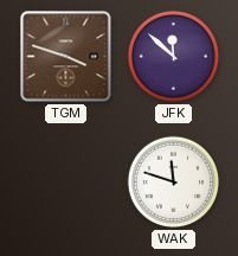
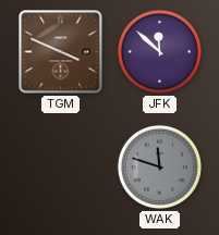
TGM: 3:48 -> 3:49
WAK dial: white -> grey
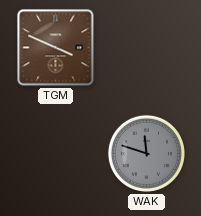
JFK: 11:52 -> none
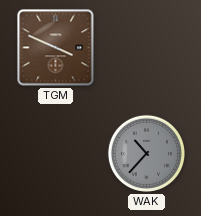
WAK: 11:48 -> 10:37
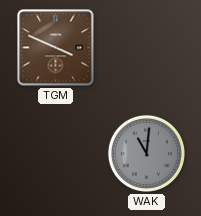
WAK: 10:37 -> 11:01
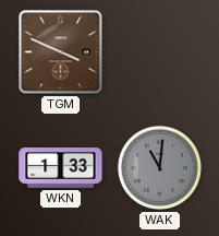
WKN: none -> 1:33
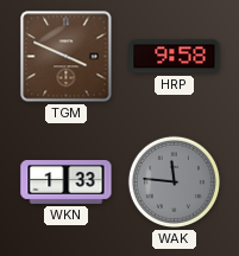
HRP: none -> 9:58
WAK: 11:01 -> 11:46
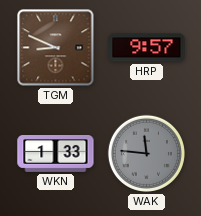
TGM: 3:49 -> 8:49
HRP: 9:58 -> 9:57
